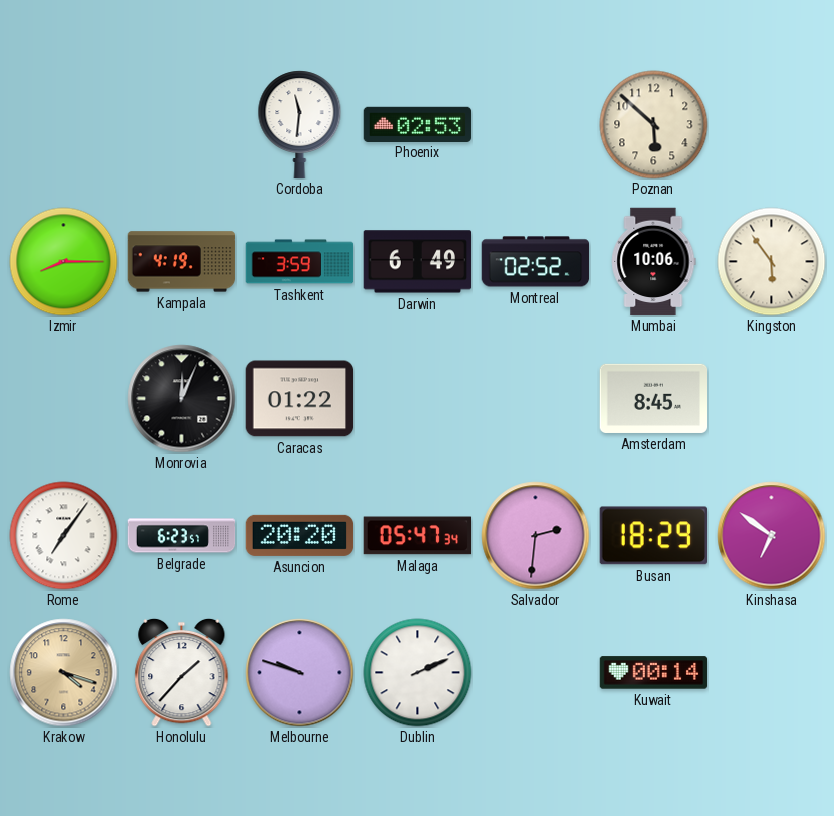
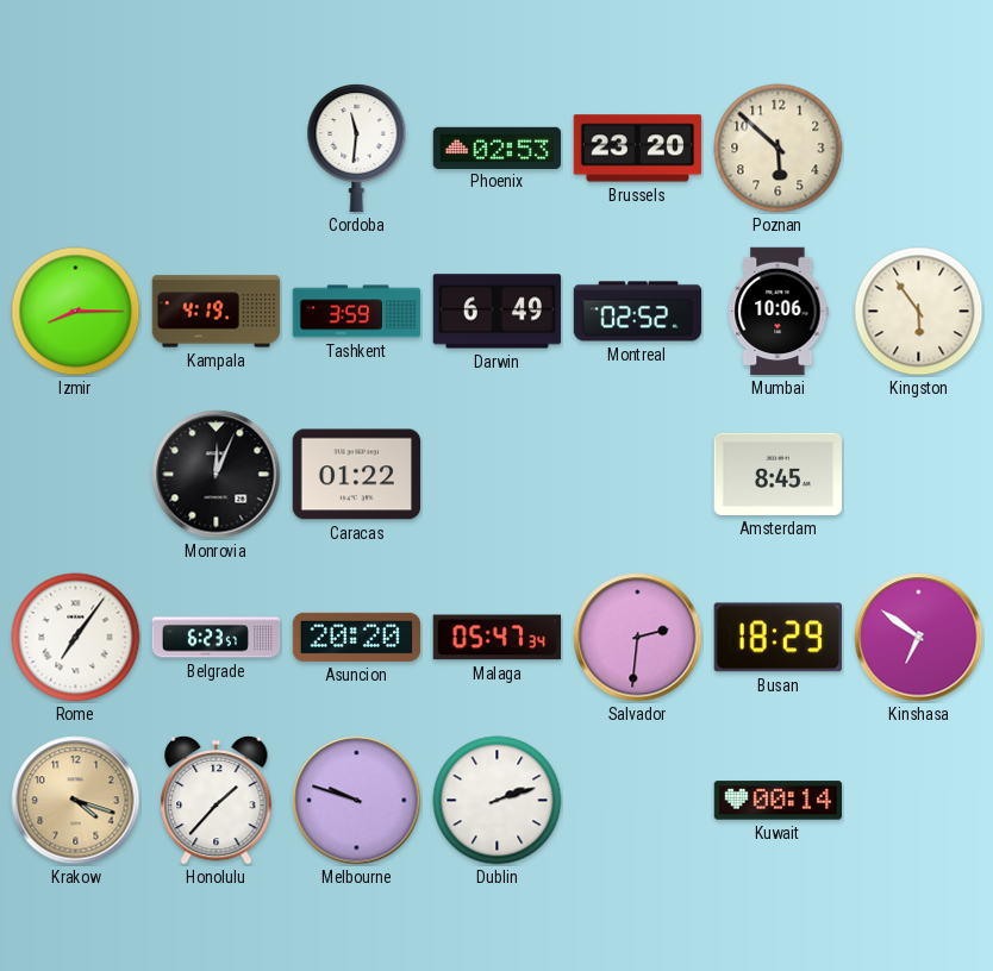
Brussels: none -> 23:20
Dublin: 2:11 -> 2:12
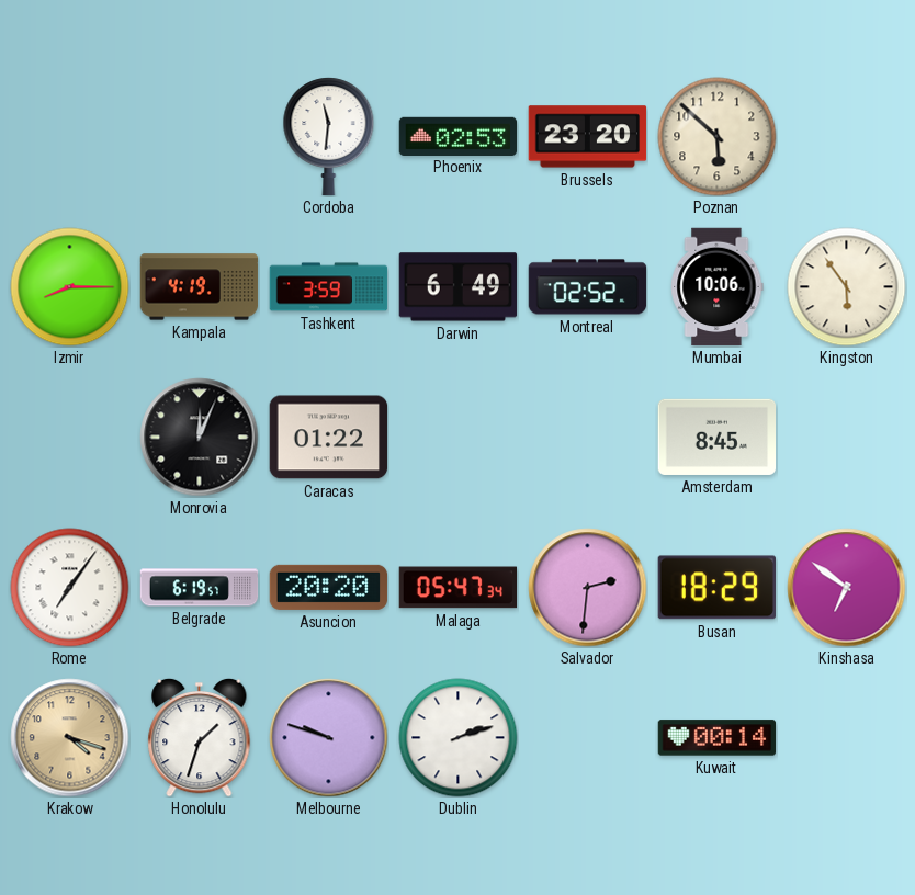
Belgrade: 6:23 -> 6:19
Honolulu: 1:37 -> 1:33
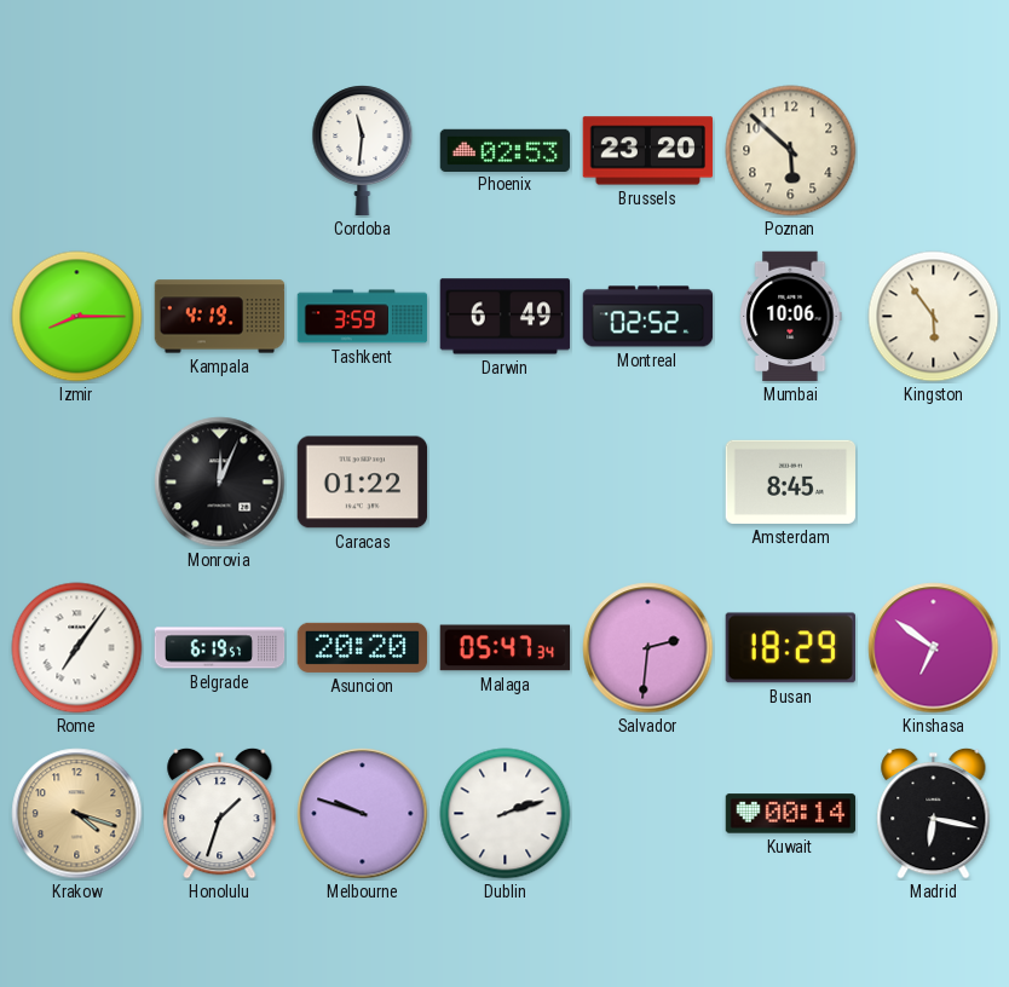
Madrid: none -> 6:17
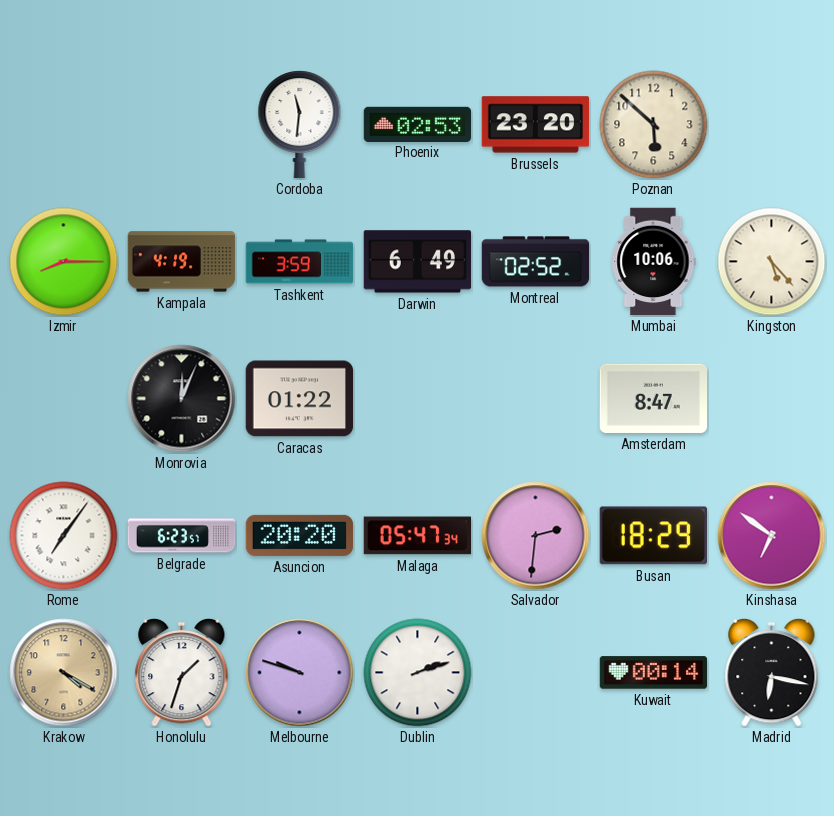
Kingston: 5:54 -> 5:23
Amsterdam: 8:45 -> 8:47
Belgrade: 6:19 -> 6:23
Krakow: 4:18 -> 4:20
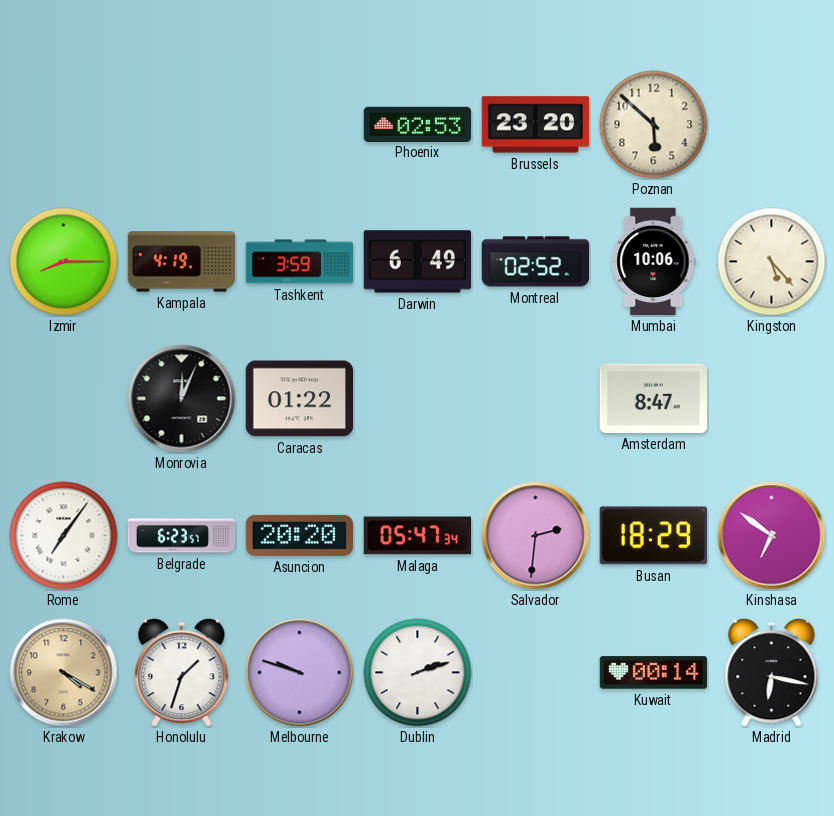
Cordoba: 11:31 -> none
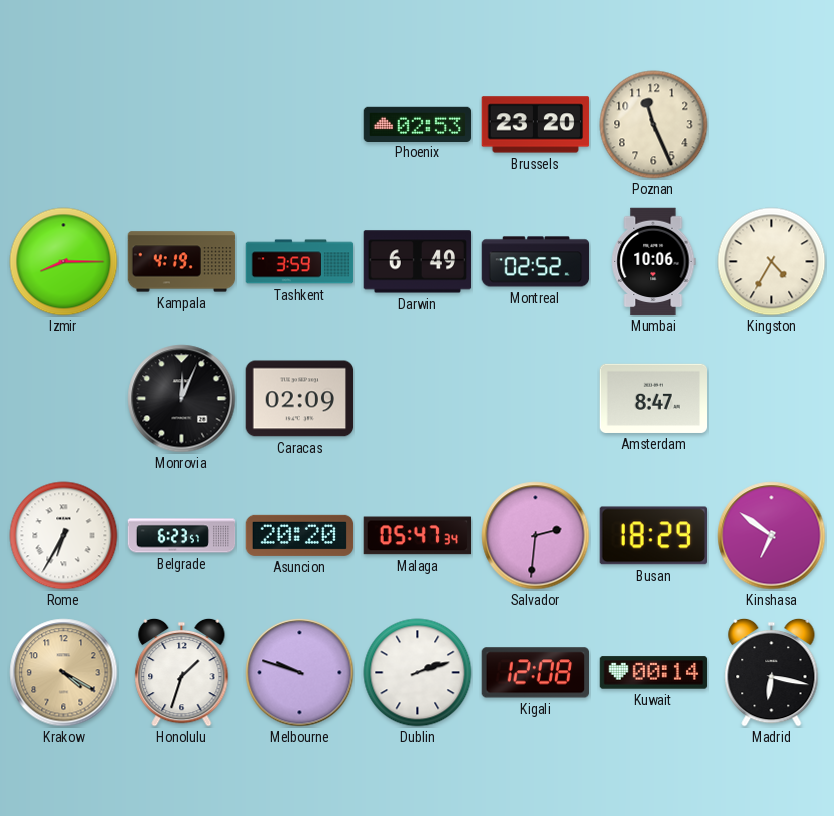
Poznan: 5:52 -> 11:26
Kingston: 5:23 -> 4:35
Caracas: 01:22 -> 02:09
Rome: 7:06 -> 6:35
Kigali: none -> 12:08
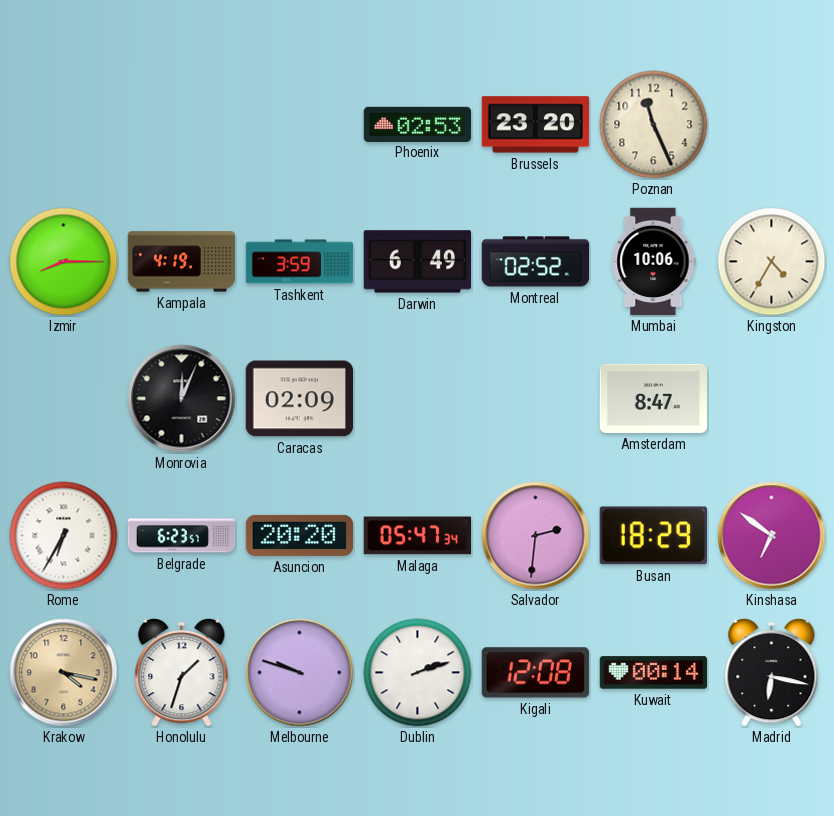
Krakow: 4:20 -> 4:17
